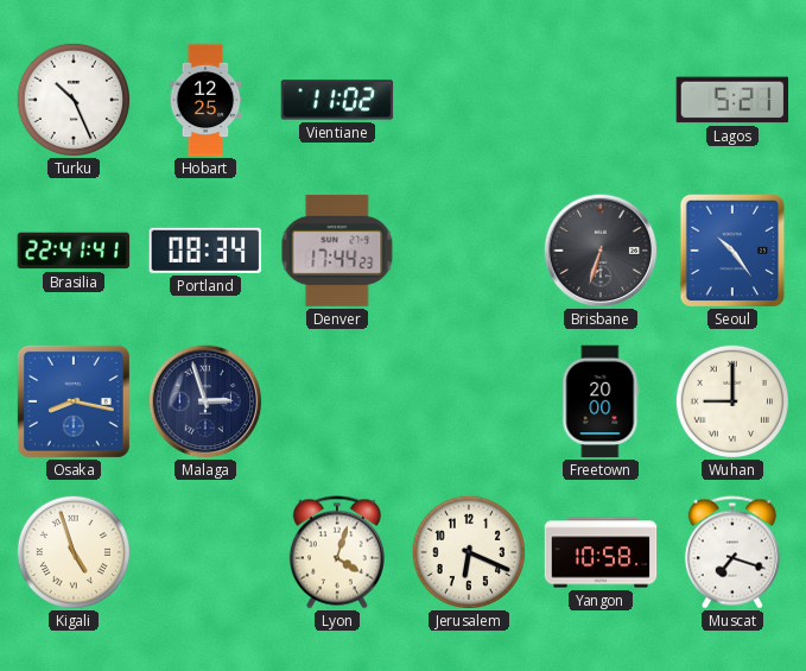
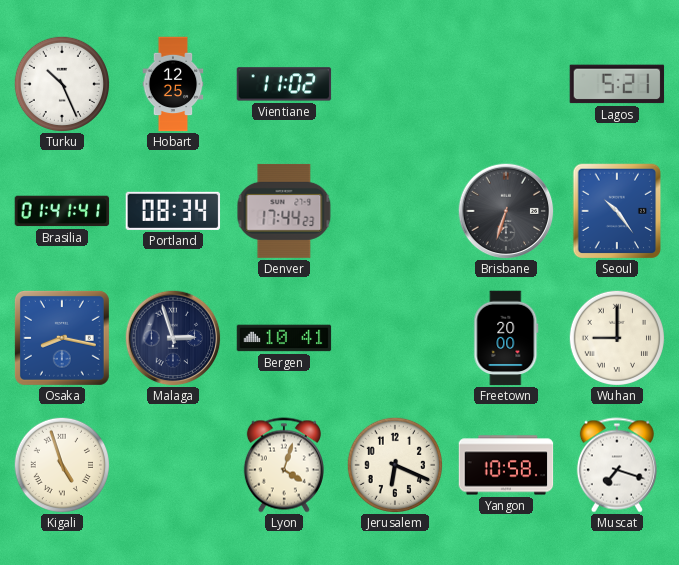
Brasilia: 22:41 -> 01:41
Bergen: none -> 10:41
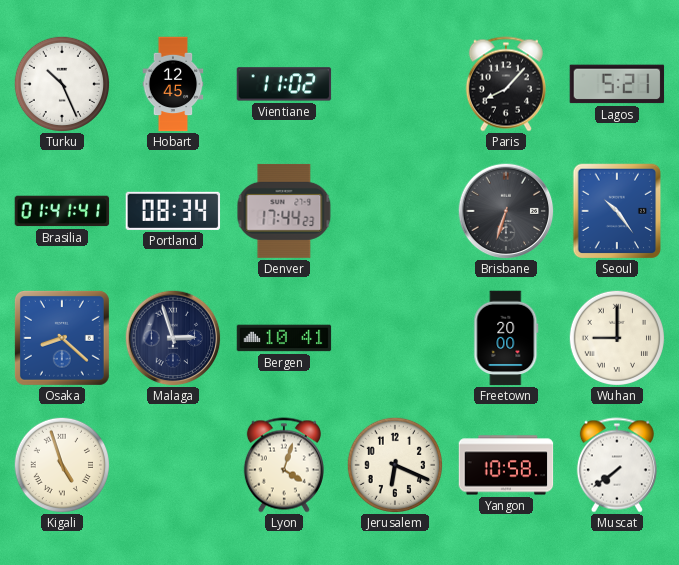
Hobart: 12:25 -> 12:45
Paris: none -> 8:07
Osaka: 8:17 -> 8:22
Muscat: 7:18 -> 7:39
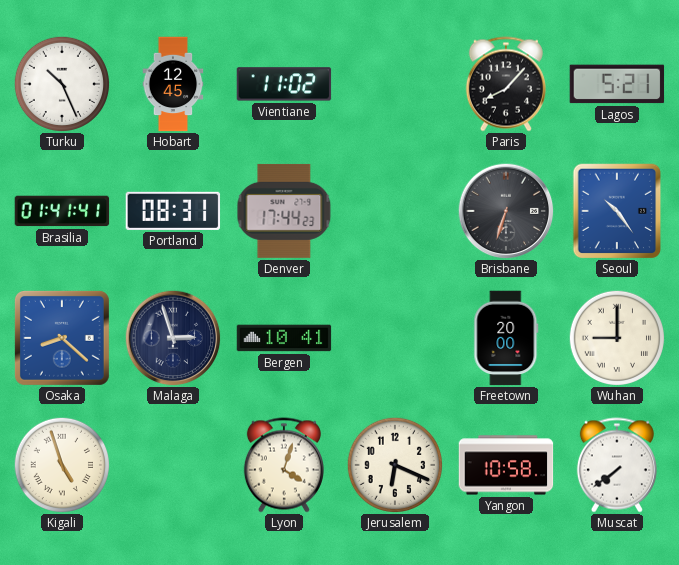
Portland: 08:34 -> 08:31
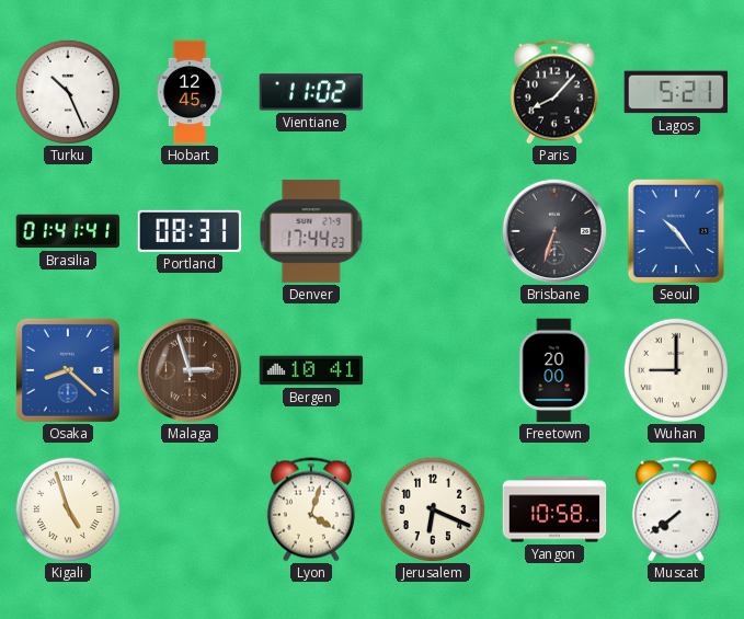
Malaga dial: navy -> brown
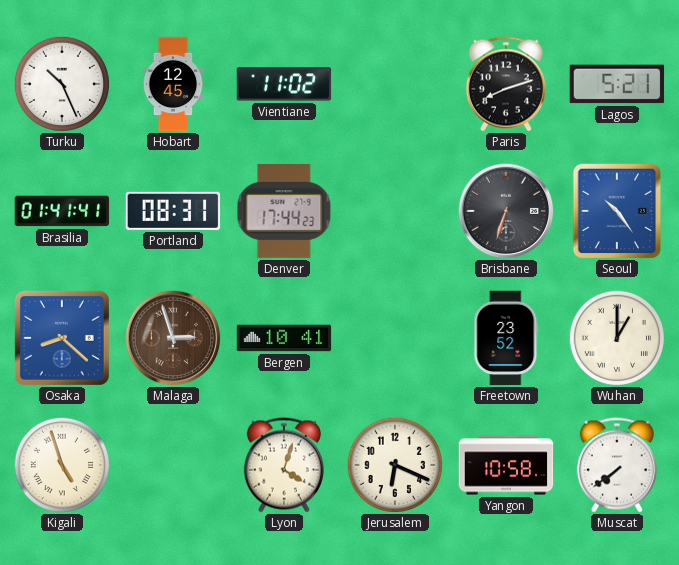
Paris: 8:07 -> 8:12
Freetown: 20:00 -> 23:52
Wuhan: 9:00 -> 1:00
